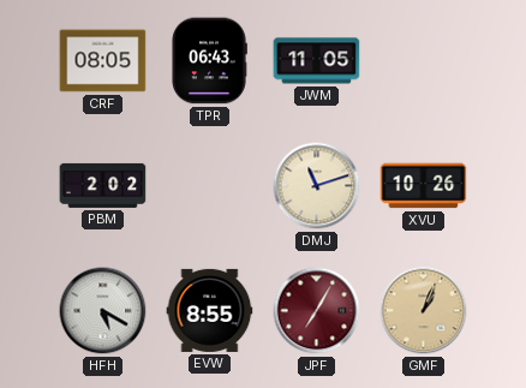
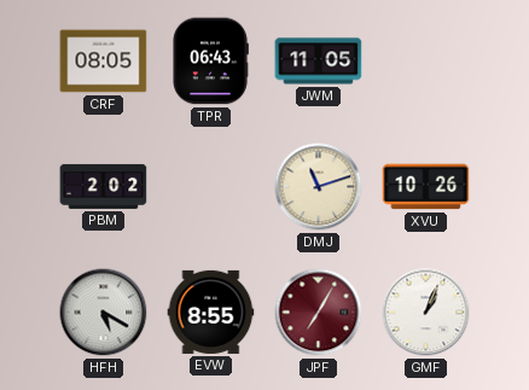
GMF dial: champagne -> white
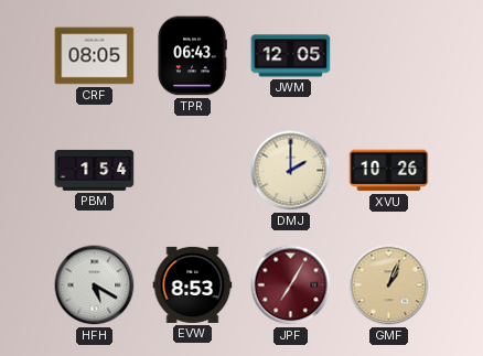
JWM: 11:05 -> 12:05
PBM: 2:02 -> 1:54
DMJ: 11:12 -> 2:00
EVW: 8:55 -> 8:53
GMF dial: white -> champagne
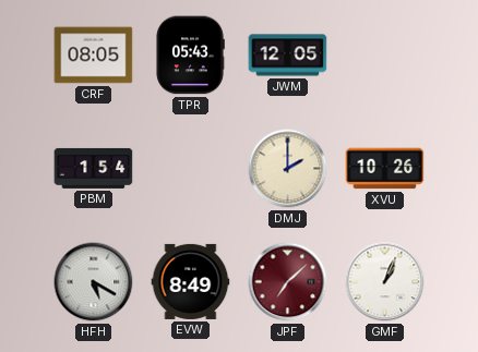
TPR: 06:43 -> 05:43
EVW: 8:53 -> 8:49
JPF: 7:05 -> 7:08
GMF dial: champagne -> white
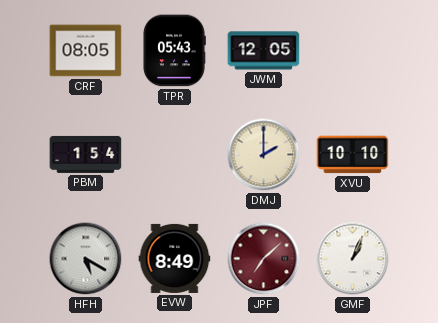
XVU: 10:26 -> 10:10
